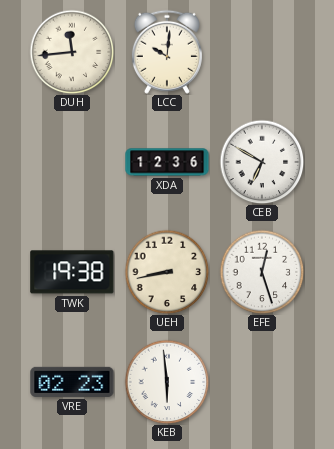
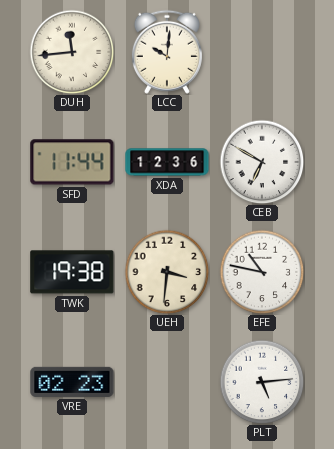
SFD: none -> 11:44
UEH: 8:43 -> 3:31
EFE: 12:27 -> 10:47
KEB: 5:59 -> none
PLT: none -> 5:14
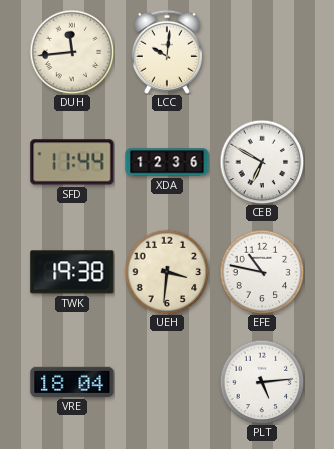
VRE: 02:23 -> 18:04
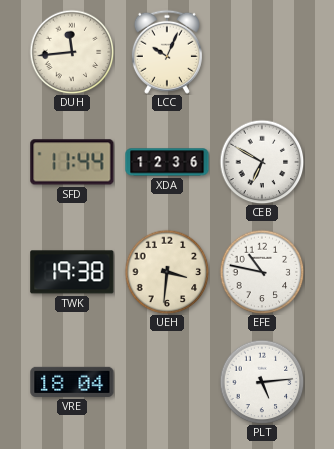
LCC: 10:01 -> 10:04
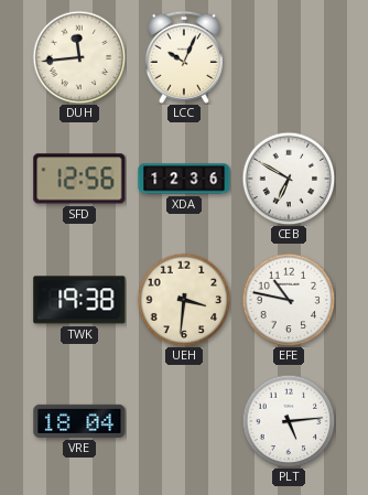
SFD: 11:44 -> 12:56
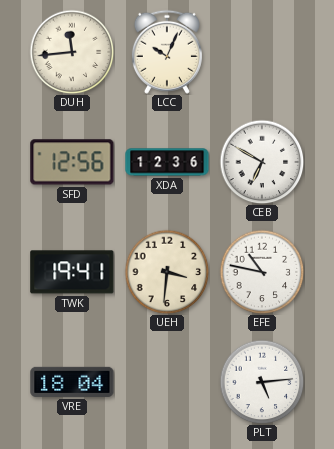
TWK: 19:38 -> 19:41
